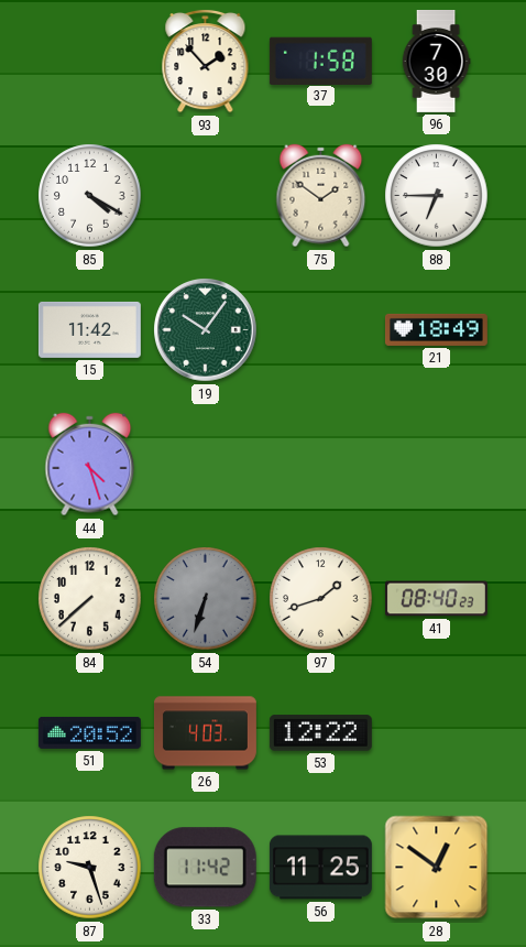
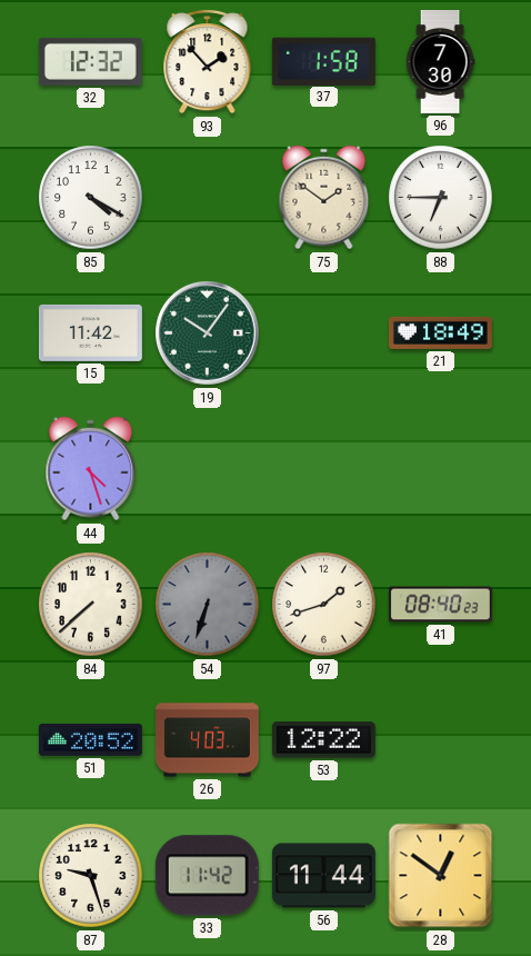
32: none -> 12:32
56: 11:25 -> 11:44
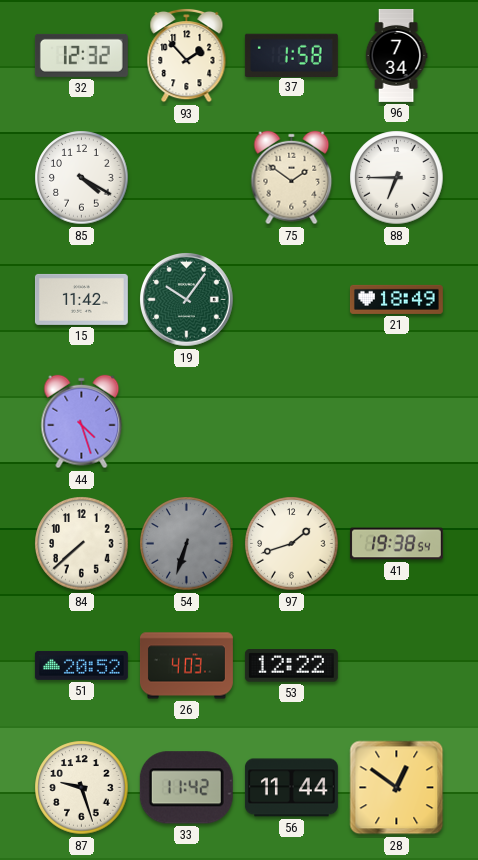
96: 7:30 -> 7:34
41: 08:40 -> 19:38
